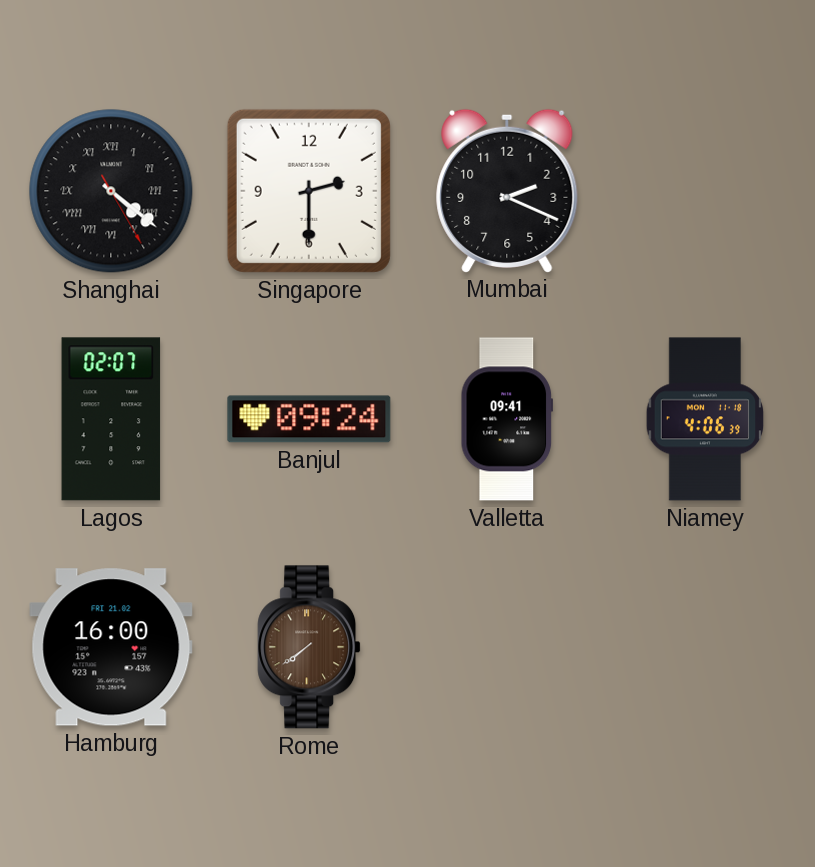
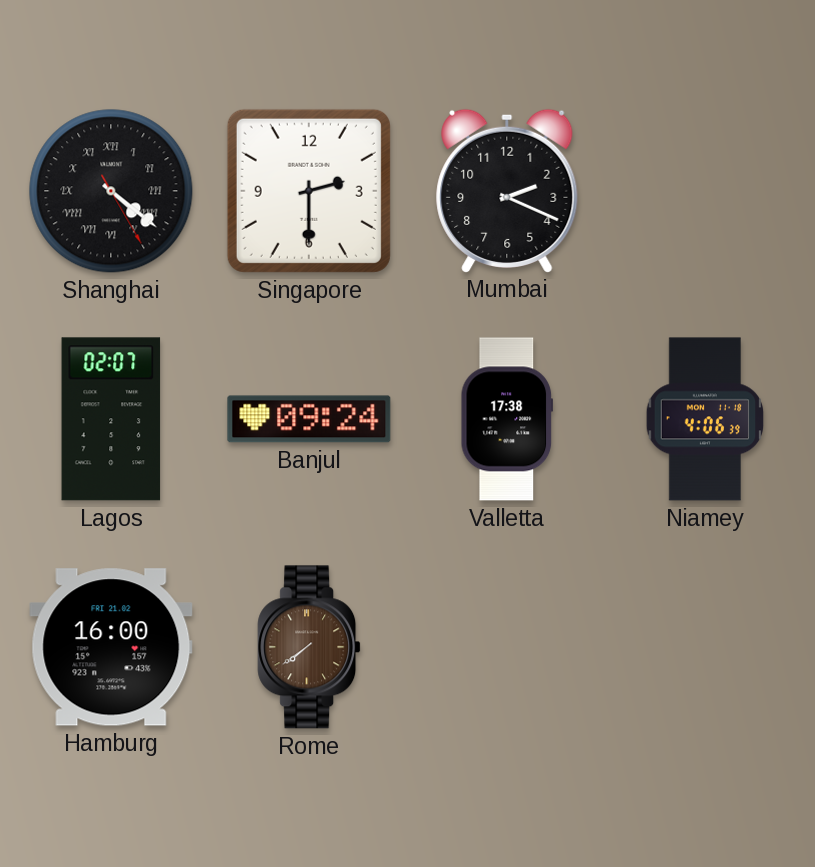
Valletta: 09:41 -> 17:38
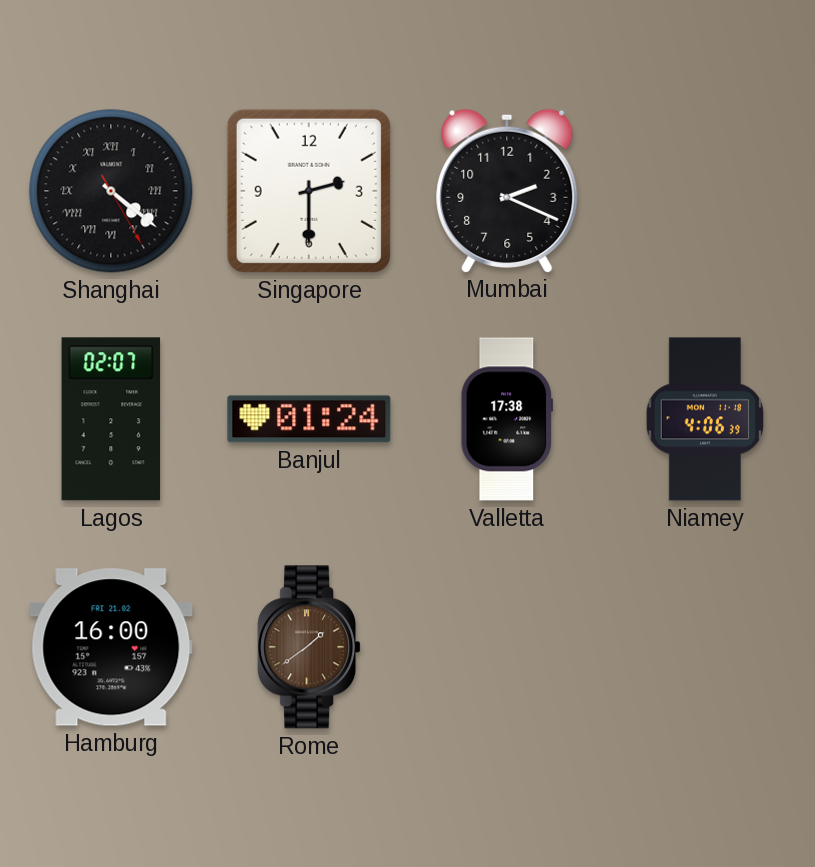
Banjul: 09:24 -> 01:24
Rome: 7:39 -> 1:39
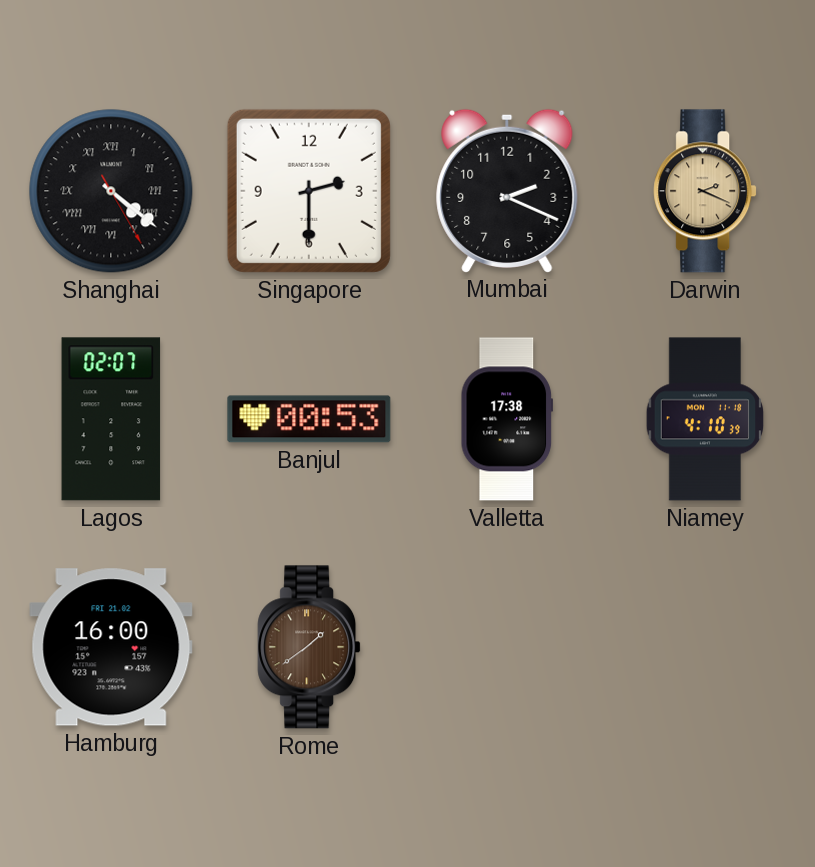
Darwin: none -> 2:19
Banjul: 01:24 -> 00:53
Niamey: 4:06 -> 4:10
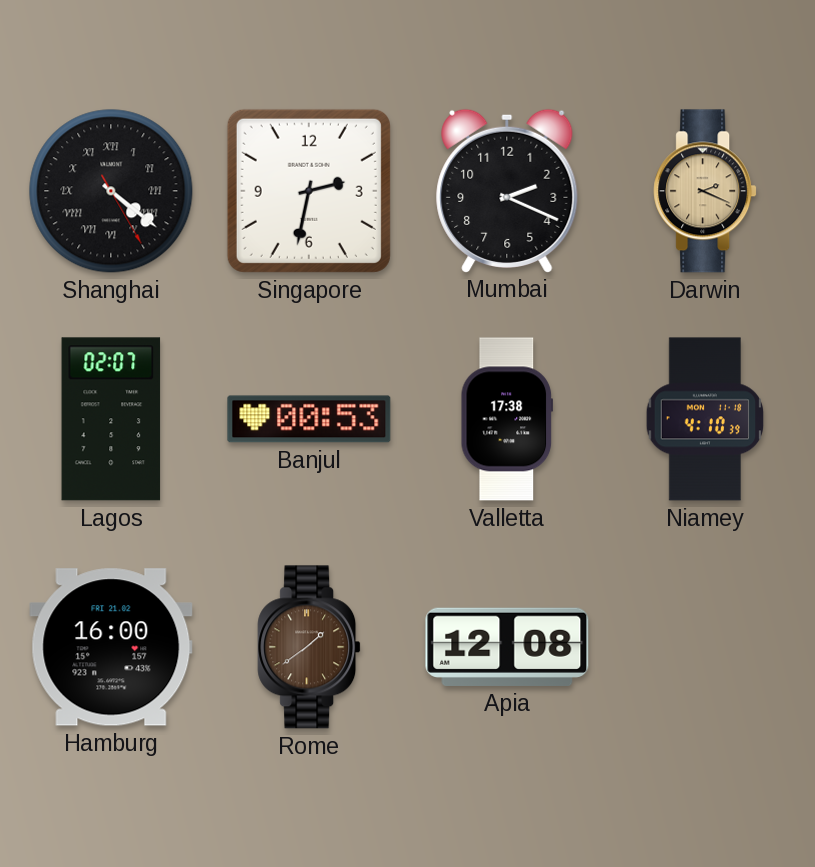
Singapore: 2:30 -> 2:32
Apia: none -> 12:08
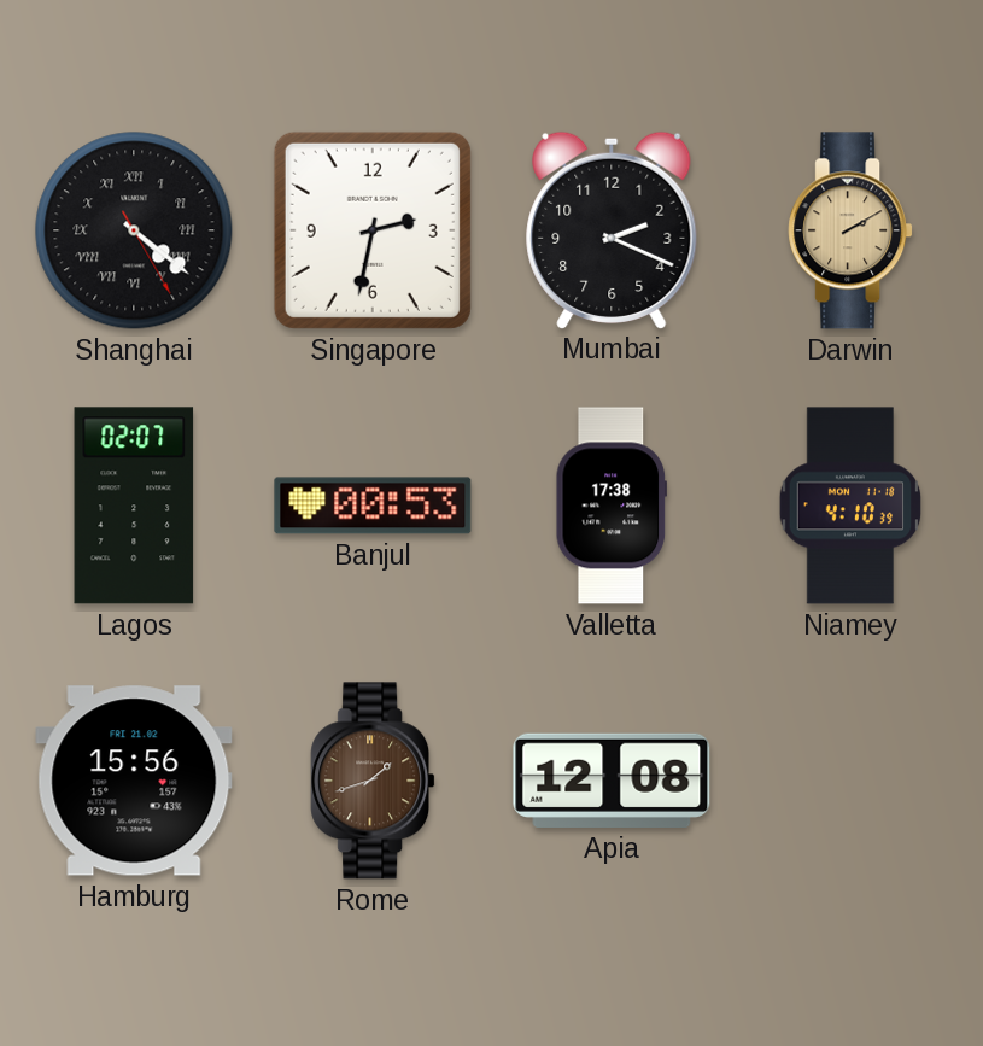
Darwin: 2:19 -> 2:10
Hamburg: 16:00 -> 15:56
Rome: 1:39 -> 1:42
